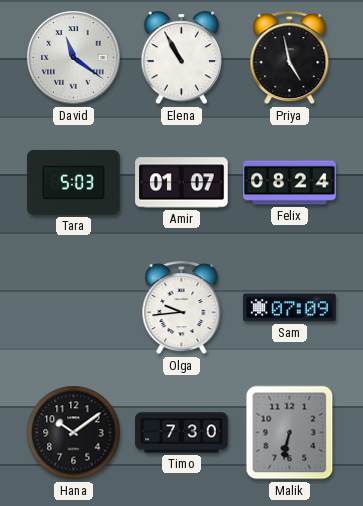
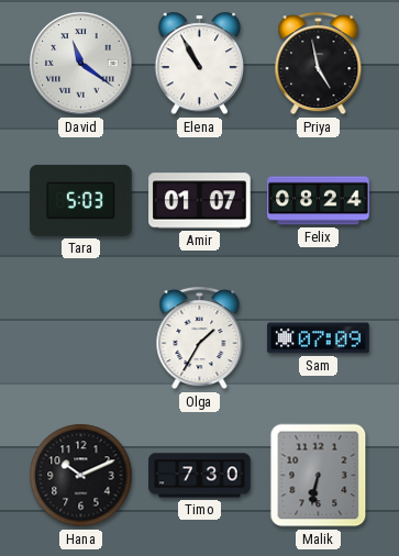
Olga: 9:44 -> 1:35
Hana: 10:09 -> 10:11
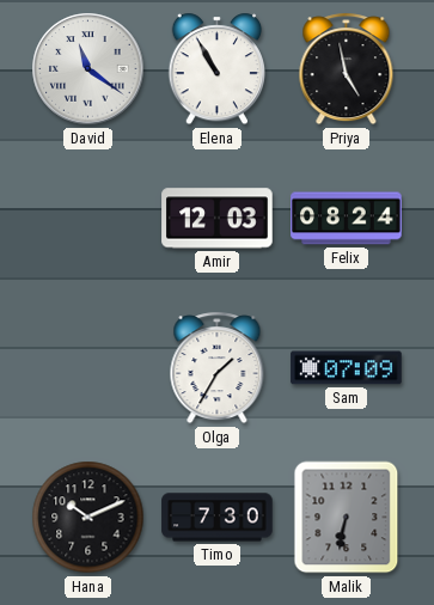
Tara: 5:03 -> none
Amir: 01:07 -> 12:03
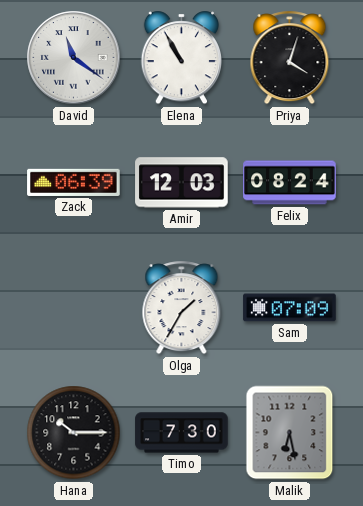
Priya: 4:58 -> 4:03
Zack: none -> 06:39
Hana: 10:11 -> 10:15
Malik: 6:32 -> 6:28
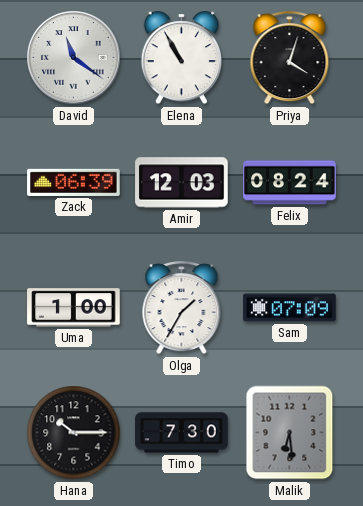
Uma: none -> 1:00
Malik: 6:28 -> 6:29
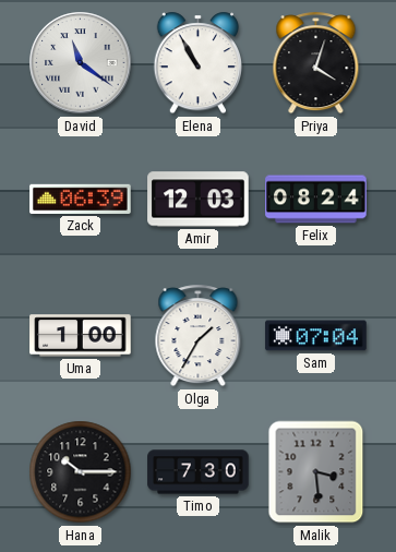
Sam: 07:09 -> 07:04
Malik: 6:29 -> 3:29
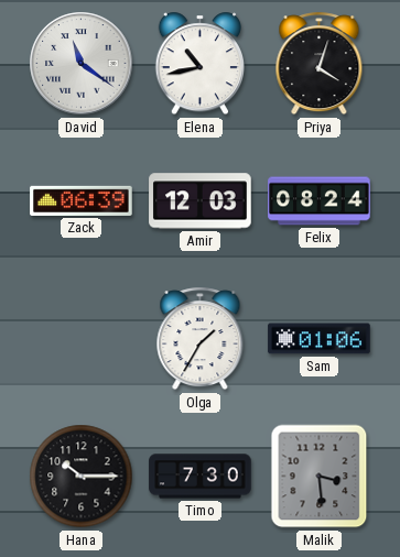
Elena: 10:55 -> 10:43
Uma: 1:00 -> none
Sam: 07:04 -> 01:06
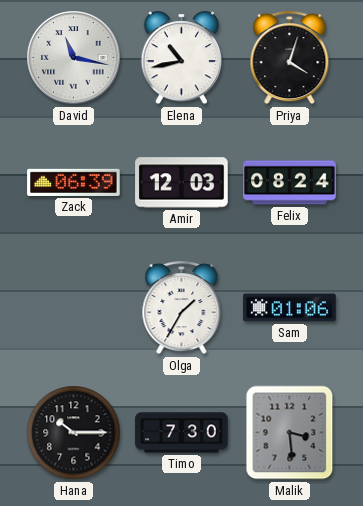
David: 11:21 -> 11:17
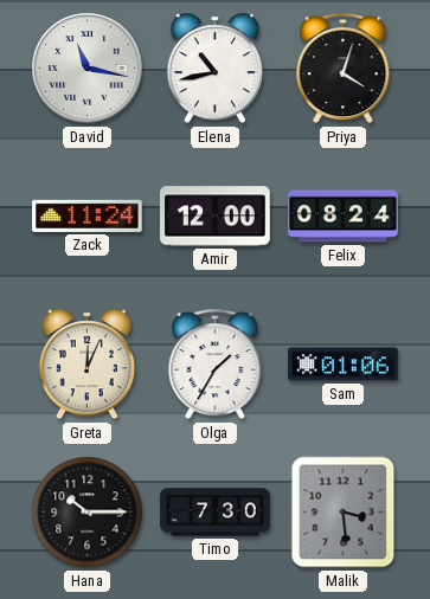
Zack: 06:39 -> 11:24
Amir: 12:03 -> 12:00
Greta: none -> 12:04
